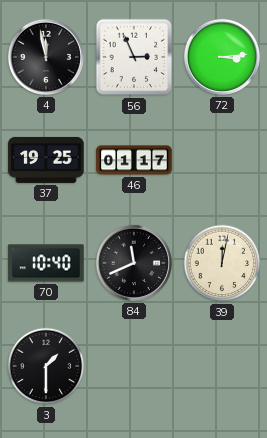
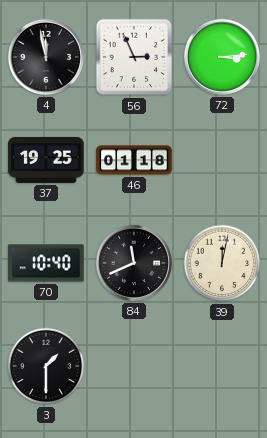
46: 01:17 -> 01:18
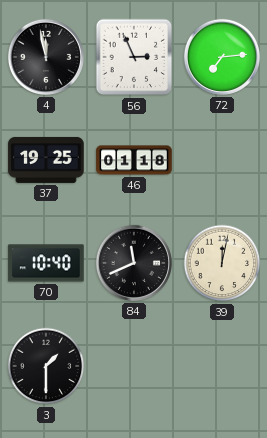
72: 3:14 -> 7:14
